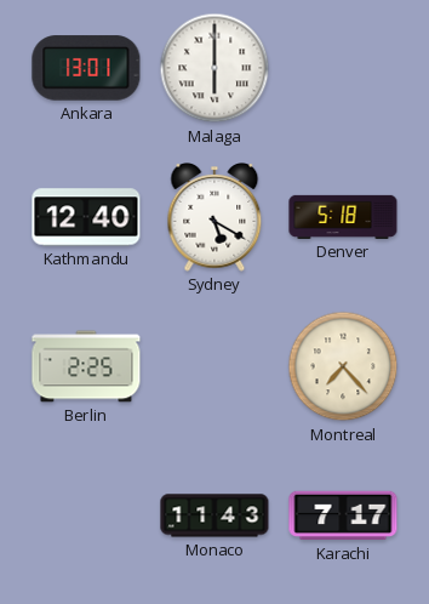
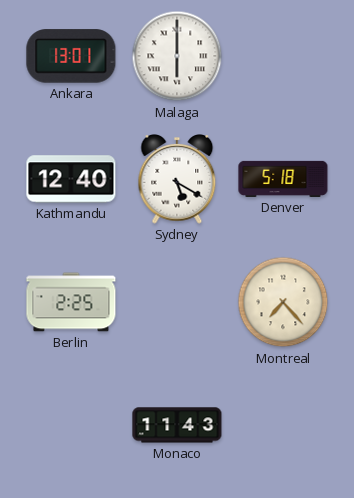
Karachi: 7:17 -> none
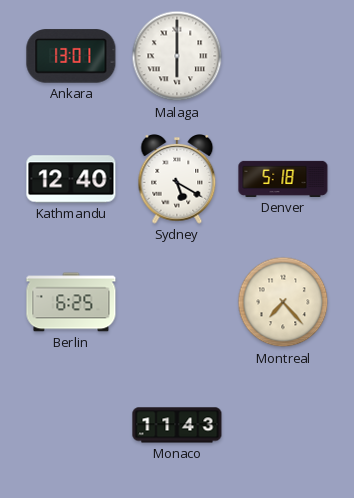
Berlin: 2:25 -> 6:25
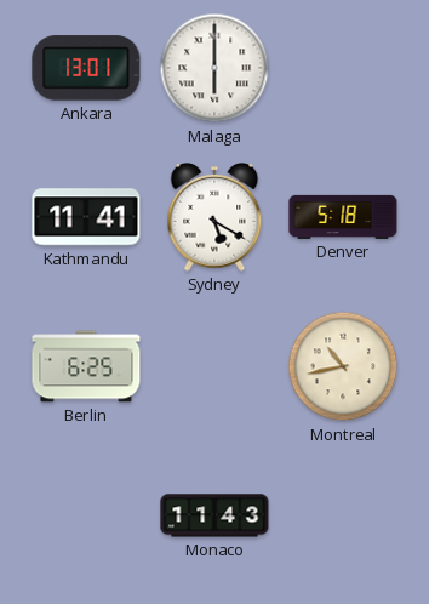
Kathmandu: 12:40 -> 11:41
Montreal: 7:23 -> 10:43
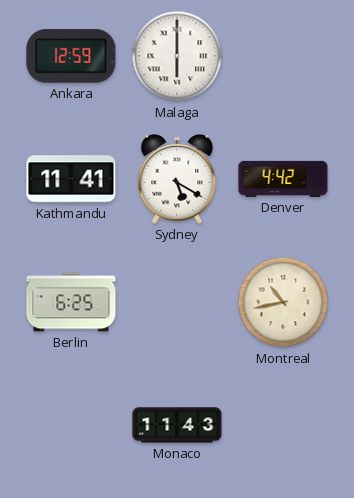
Ankara: 13:01 -> 12:59
Denver: 5:18 -> 4:42
